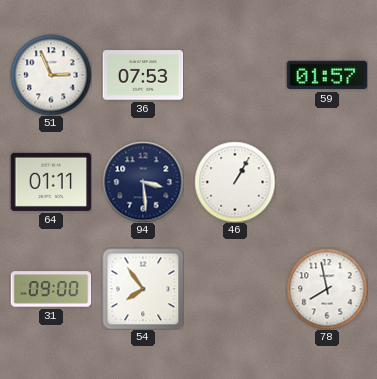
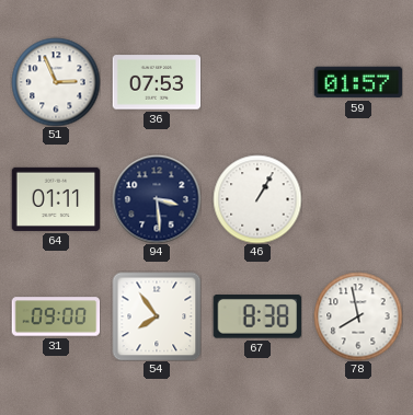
67: none -> 8:38
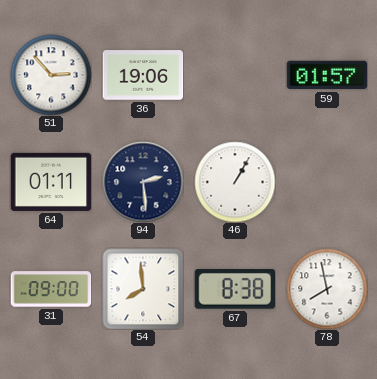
51: 2:56 -> 2:53
36: 07:53 -> 19:06
94: 3:29 -> 2:29
54: 7:54 -> 7:59
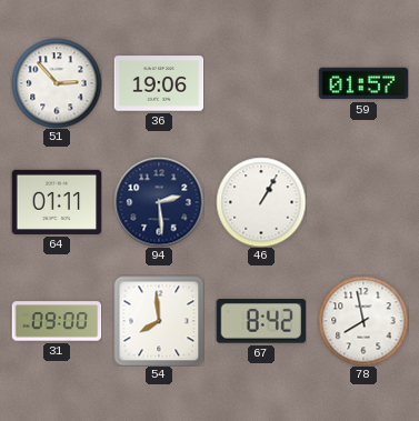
67: 8:38 -> 8:42
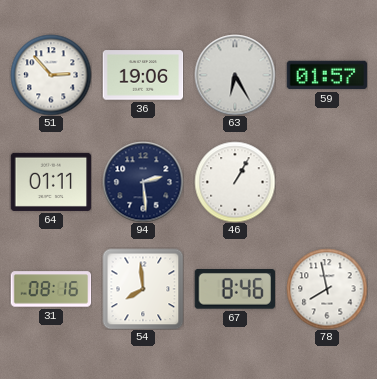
63: none -> 6:25
31: 09:00 -> 08:16
67: 8:42 -> 8:46
